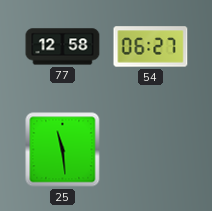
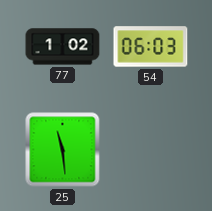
77: 12:58 -> 1:02
54: 06:27 -> 06:03
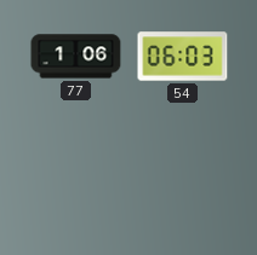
77: 1:02 -> 1:06
25: 11:29 -> none
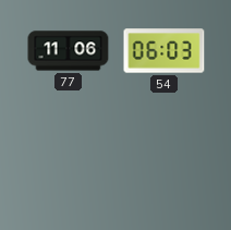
77: 1:06 -> 11:06
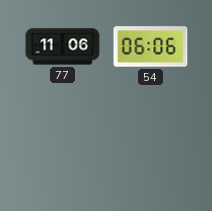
54: 06:03 -> 06:06
